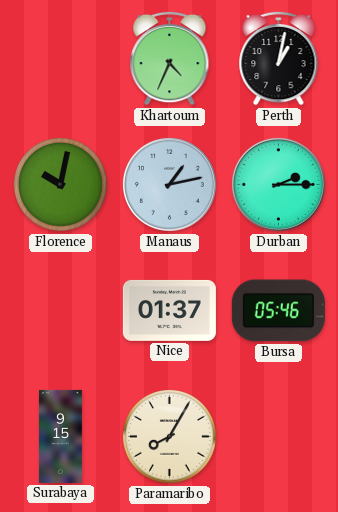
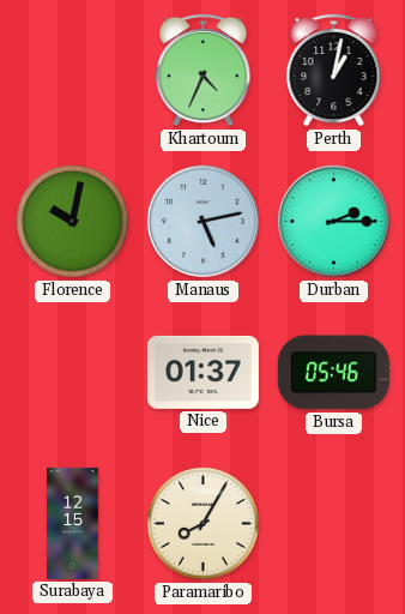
Manaus: 1:13 -> 5:13
Surabaya: 9:15 -> 12:15
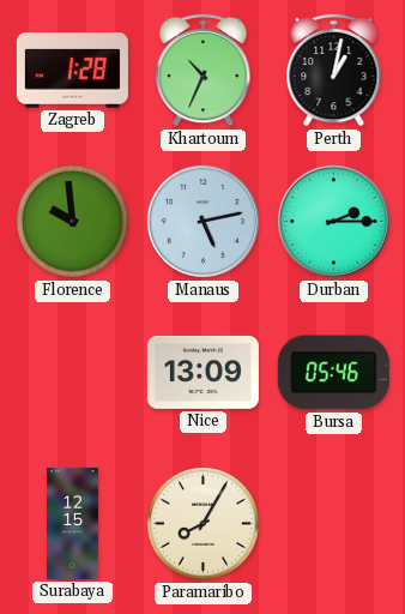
Zagreb: none -> 1:28
Khartoum: 4:34 -> 10:34
Florence: 10:02 -> 9:59
Nice: 01:37 -> 13:09
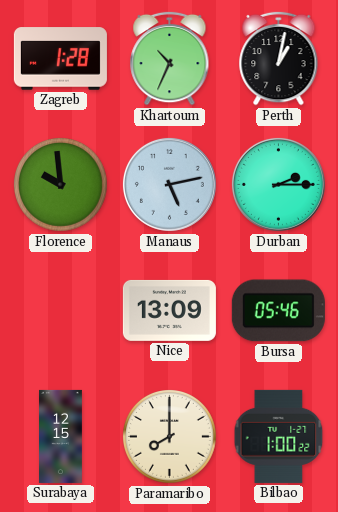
Paramaribo: 8:05 -> 8:00
Bilbao: none -> 1:00
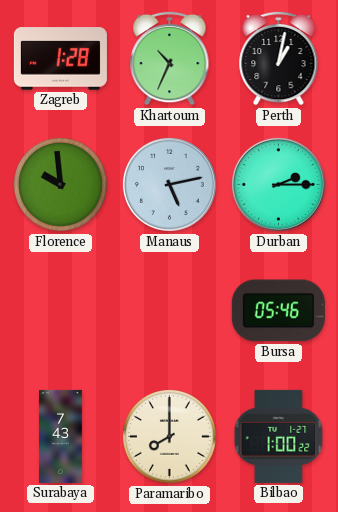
Nice: 13:09 -> none
Surabaya: 12:15 -> 7:43
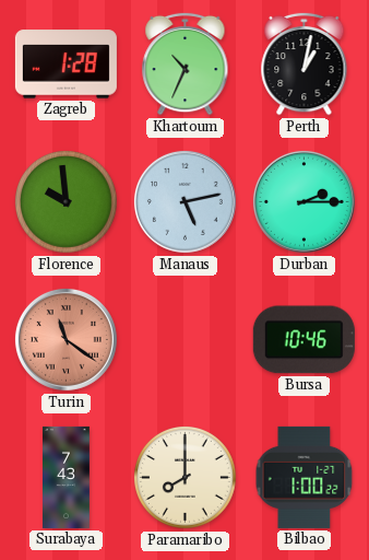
Turin: none -> 11:21
Bursa: 05:46 -> 10:46
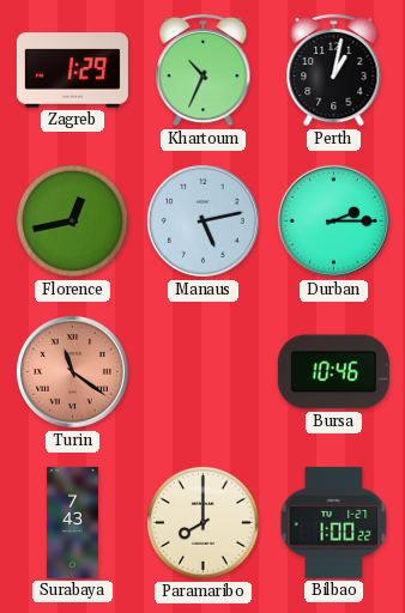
Zagreb: 1:28 -> 1:29
Florence: 9:59 -> 12:43
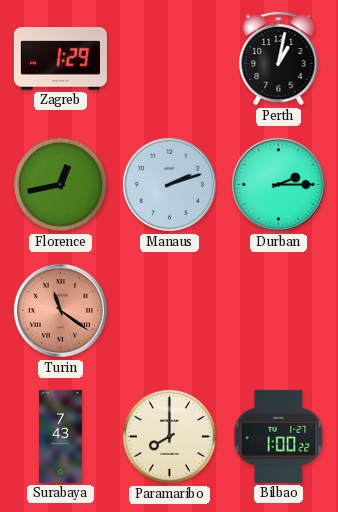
Khartoum: 10:34 -> none
Manaus: 5:13 -> 2:12
Bursa: 10:46 -> none
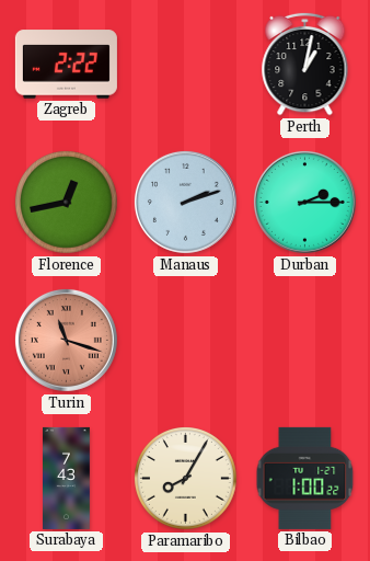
Zagreb: 1:29 -> 2:22
Turin: 11:21 -> 11:18
Paramaribo: 8:00 -> 8:05
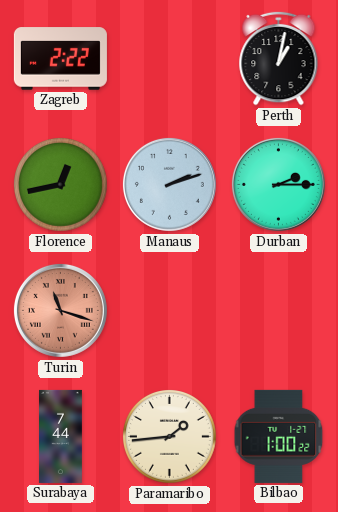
Surabaya: 7:43 -> 7:44
Paramaribo: 8:05 -> 1:44
